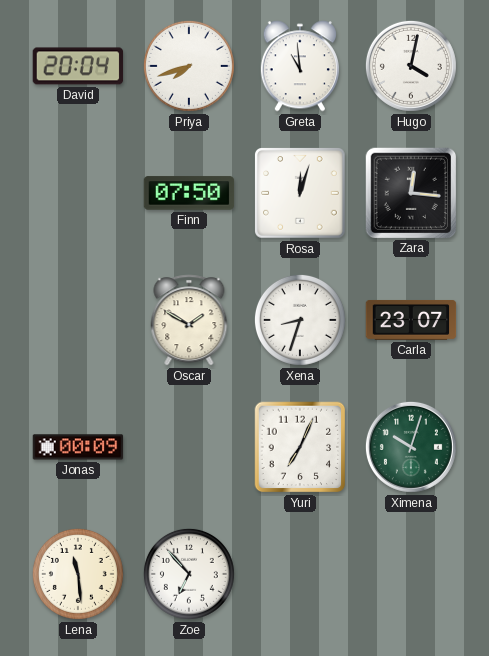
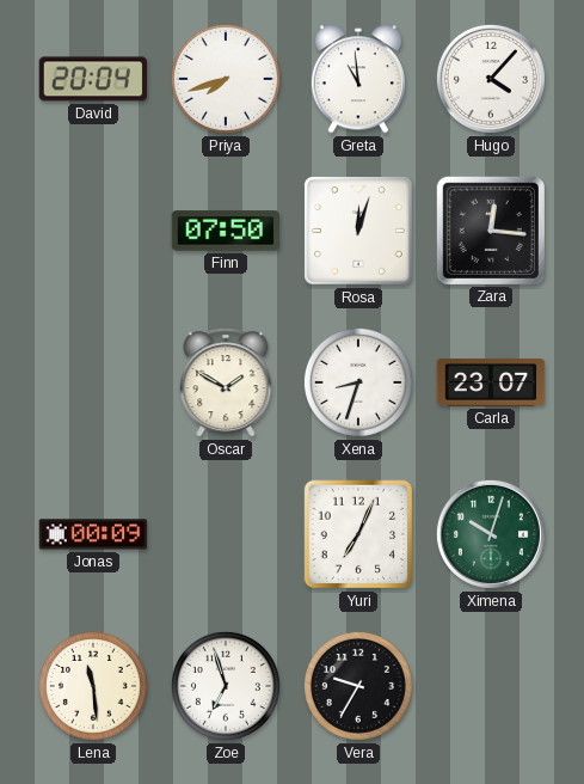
Hugo: 4:02 -> 4:07
Zoe: 6:53 -> 6:57
Vera: none -> 9:35
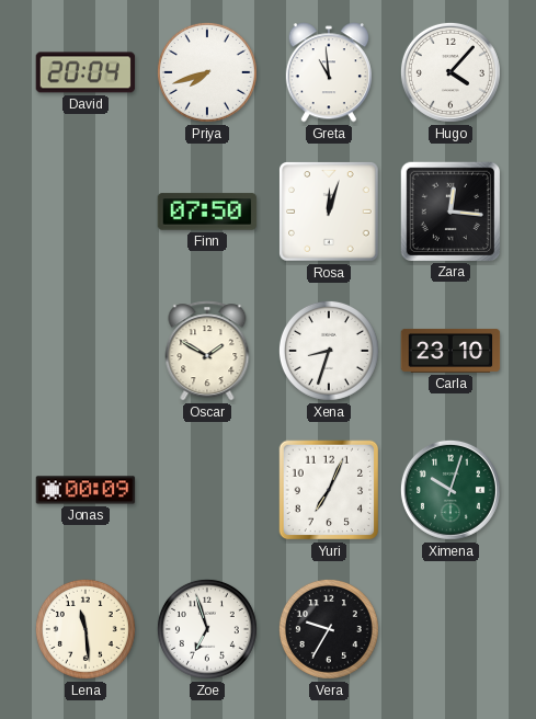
Carla: 23:07 -> 23:10
